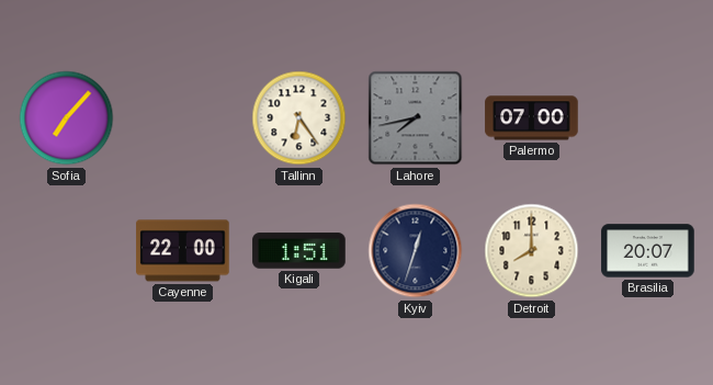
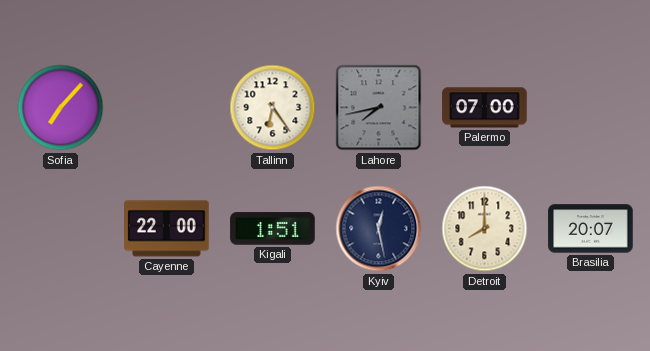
Kyiv: 12:33 -> 12:28
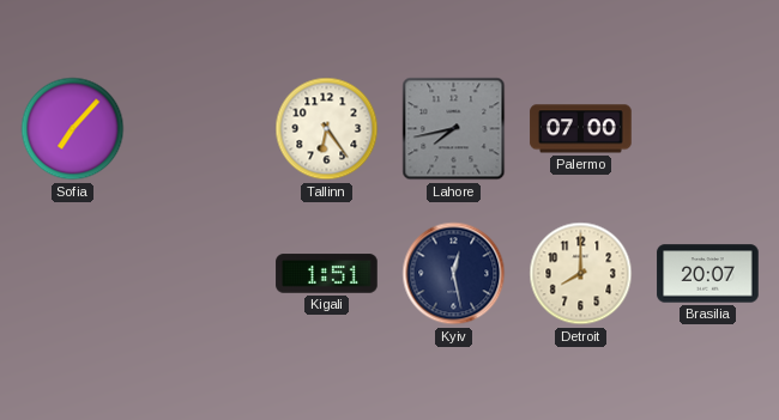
Cayenne: 22:00 -> none
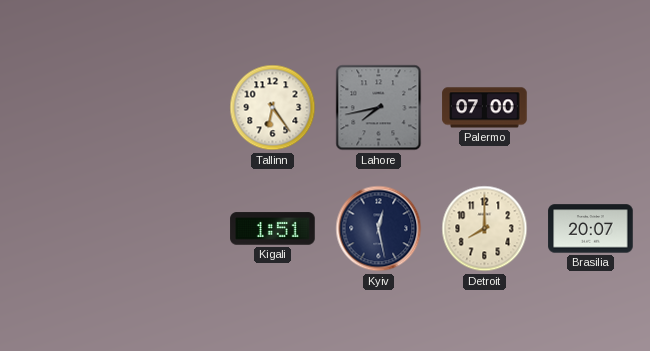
Sofia: 7:07 -> none
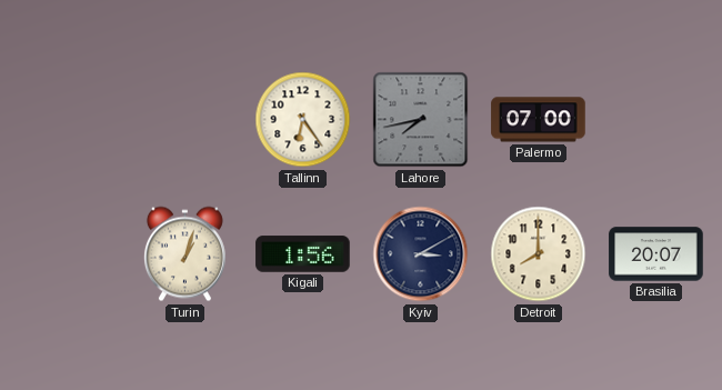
Turin: none -> 1:03
Kigali: 1:51 -> 1:56
Kyiv: 12:28 -> 3:10
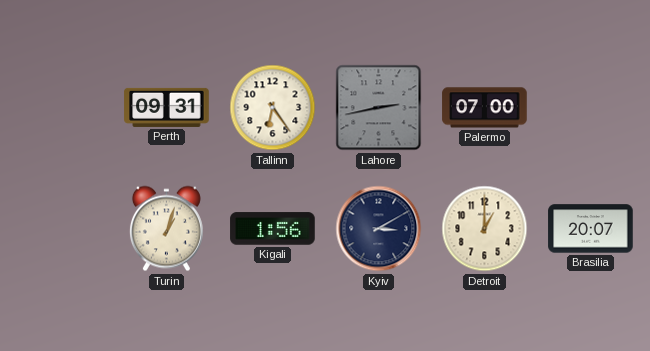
Perth: none -> 09:31
Lahore: 7:43 -> 2:43
Detroit: 8:00 -> 1:00
